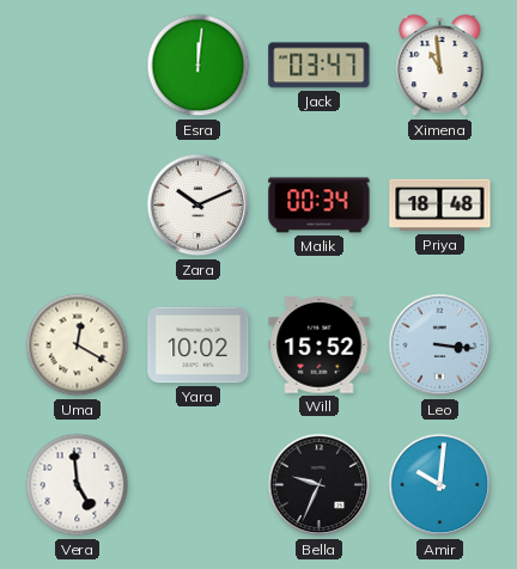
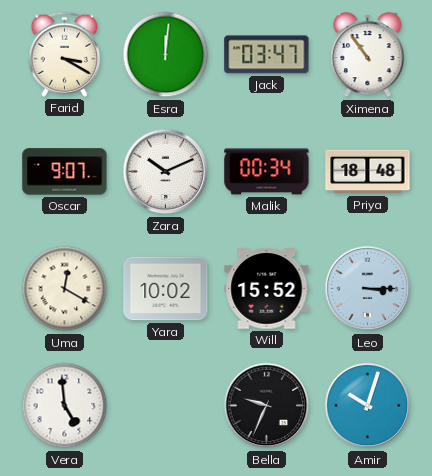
Farid: none -> 3:20
Ximena: 10:59 -> 10:54
Oscar: none -> 9:07
Leo: 3:16 -> 3:15
Amir: 10:01 -> 10:03
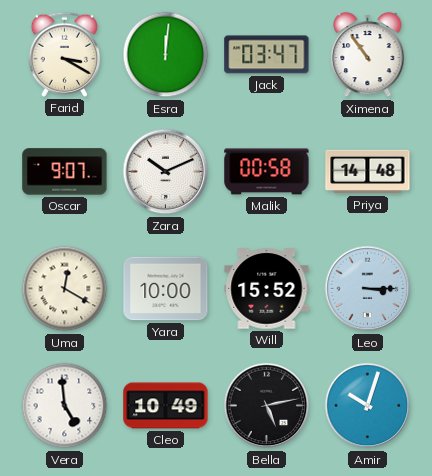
Malik: 00:34 -> 00:58
Priya: 18:48 -> 14:48
Yara: 10:02 -> 10:00
Cleo: none -> 10:49
Bella: 9:34 -> 5:13
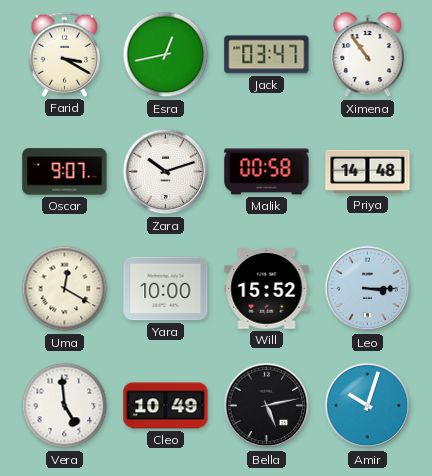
Esra: 12:01 -> 12:43
Zara: 10:11 -> 10:12
